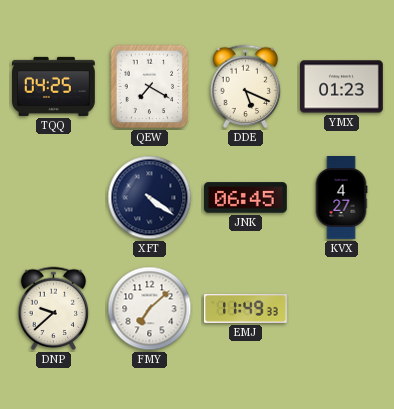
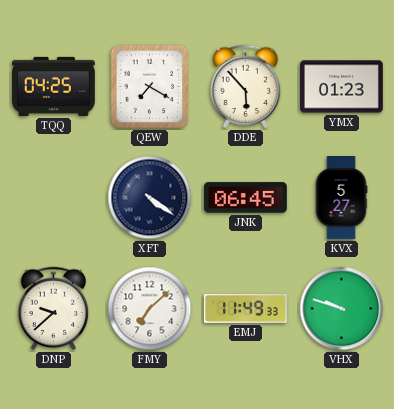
DDE: 5:19 -> 5:53
KVX: 4:27 -> 5:27
VHX: none -> 9:48
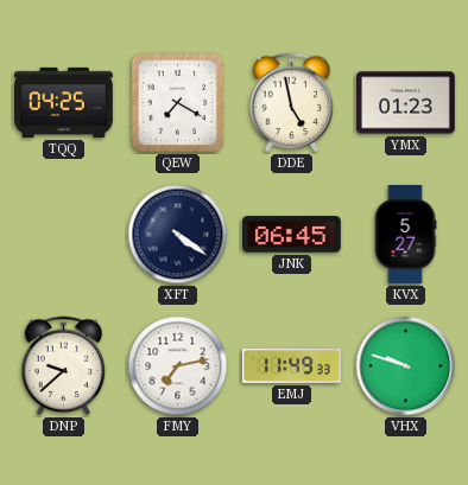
DDE: 5:53 -> 4:58
FMY: 7:08 -> 7:13
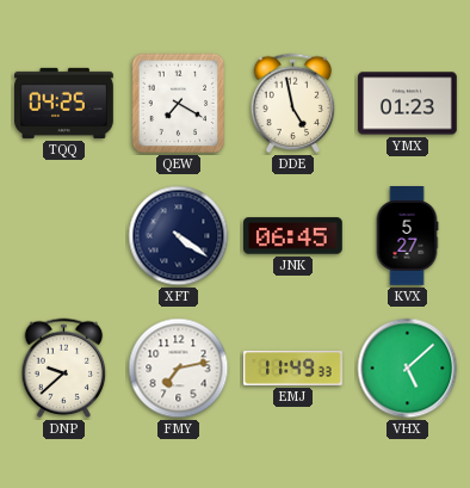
VHX: 9:48 -> 5:08
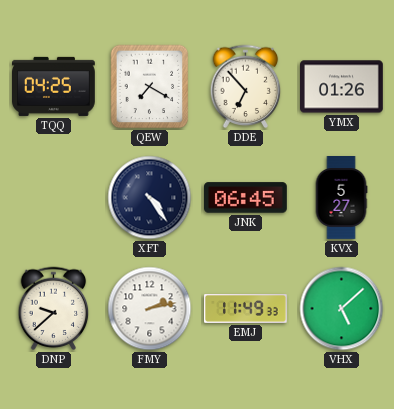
DDE: 4:58 -> 6:53
YMX: 01:23 -> 01:26
XFT: 4:21 -> 4:24
FMY: 7:13 -> 2:13
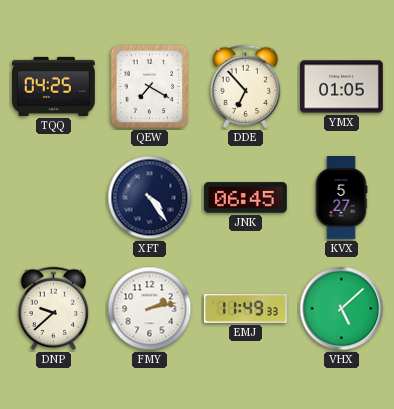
YMX: 01:26 -> 01:05
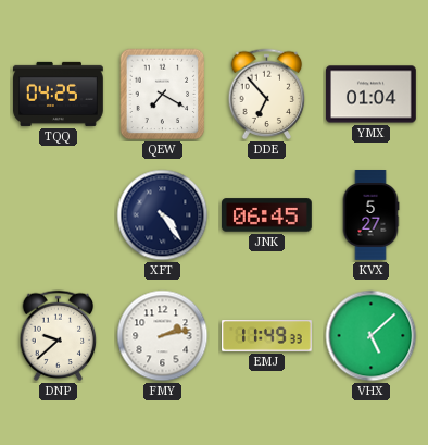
YMX: 01:05 -> 01:04
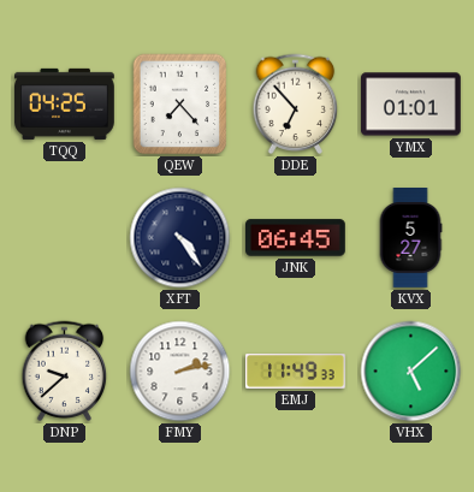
QEW: 7:20 -> 7:23
YMX: 01:04 -> 01:01
